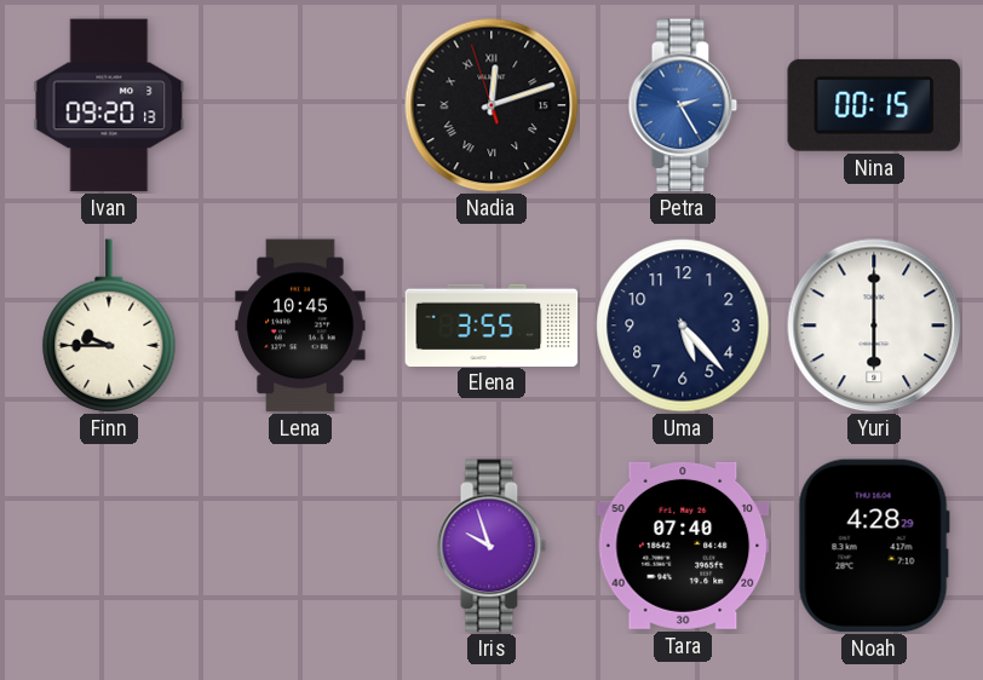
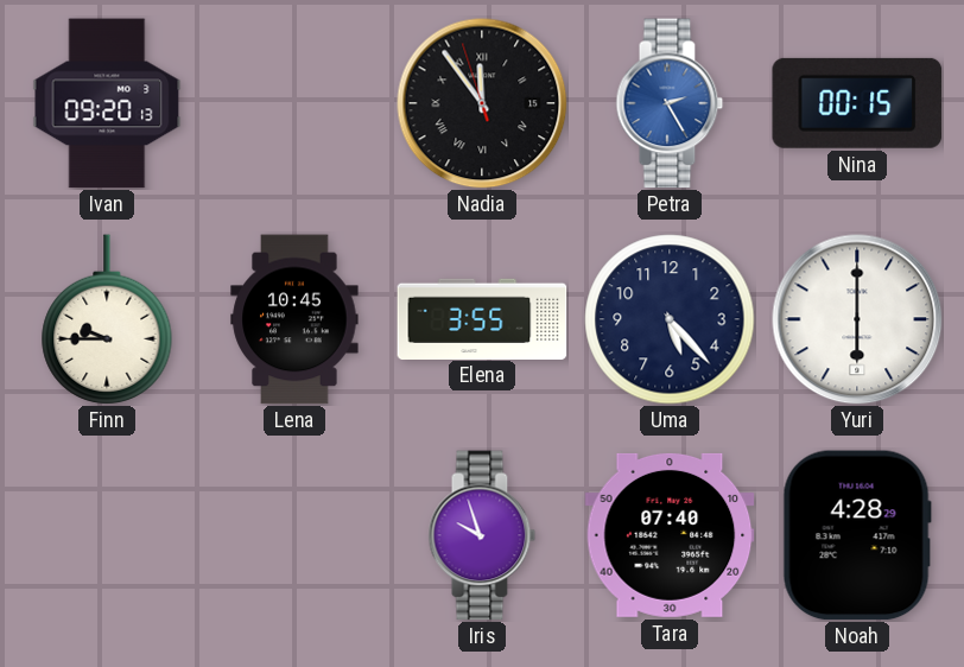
Nadia: 12:11 -> 11:53
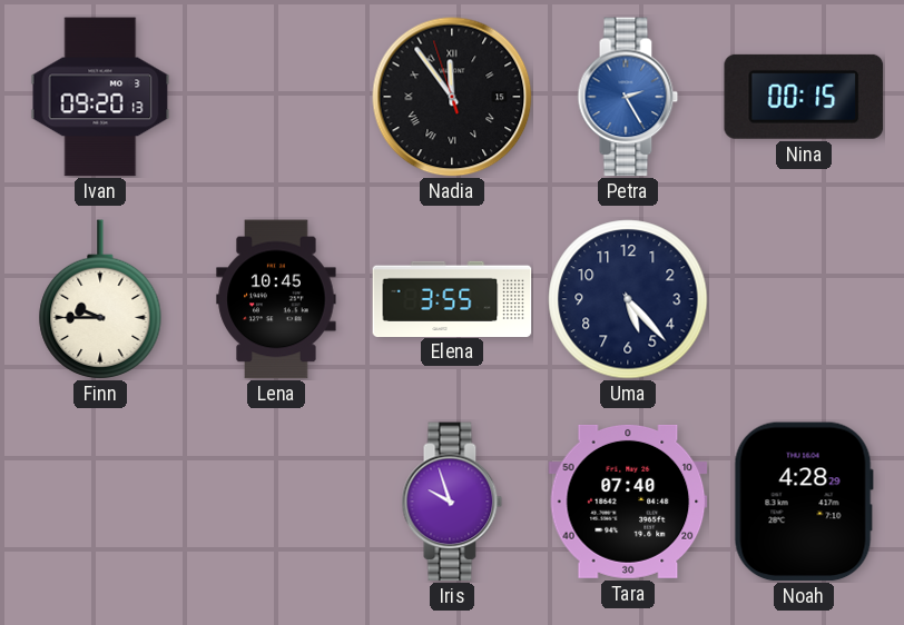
Yuri: 6:00 -> none
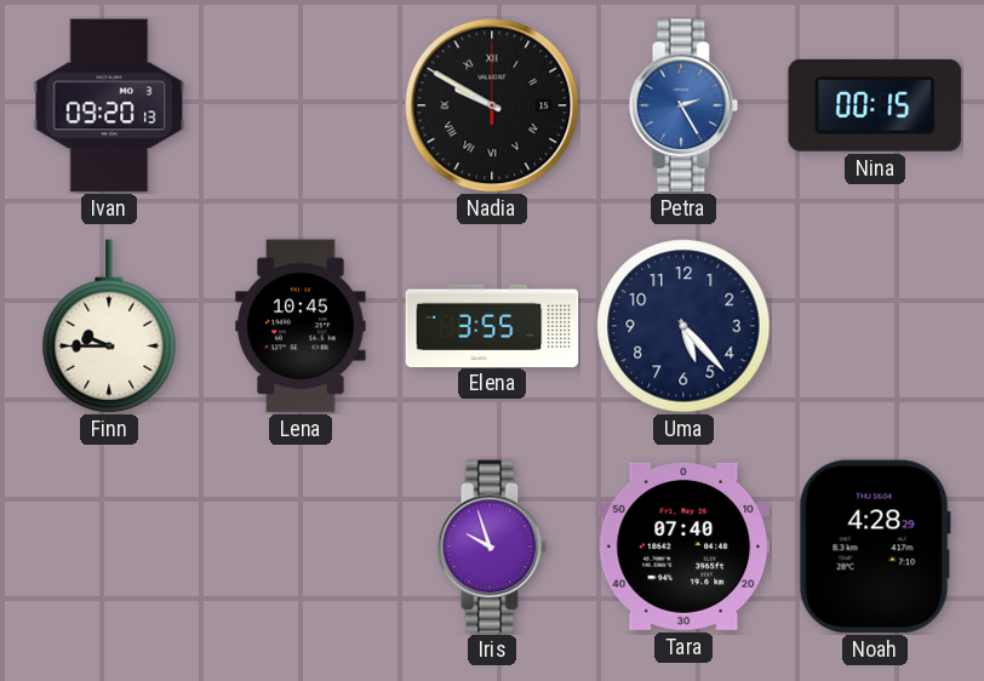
Nadia: 11:53 -> 9:50
